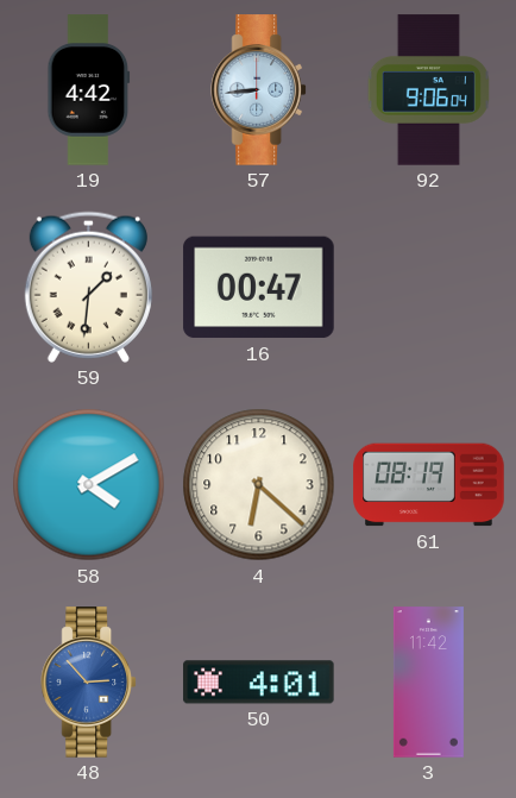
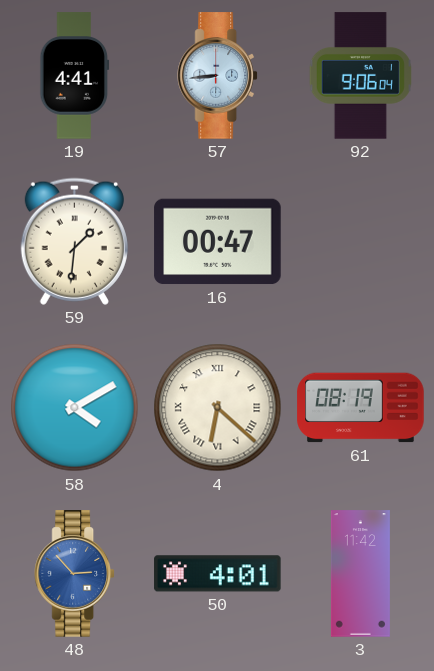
19: 4:42 -> 4:41
4 numerals: Arabic -> Roman
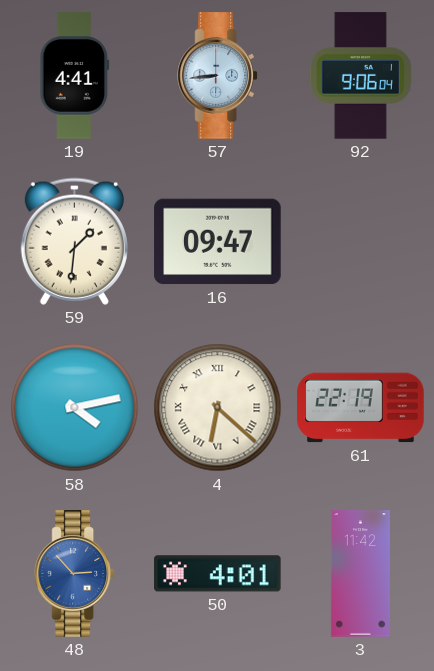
16: 00:47 -> 09:47
58: 4:10 -> 4:13
61: 08:19 -> 22:19
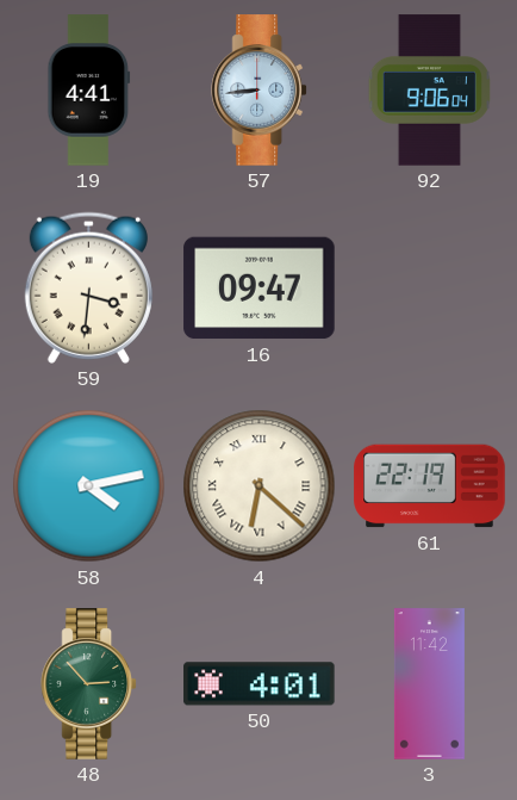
59: 1:31 -> 3:31
48 dial: blue -> green
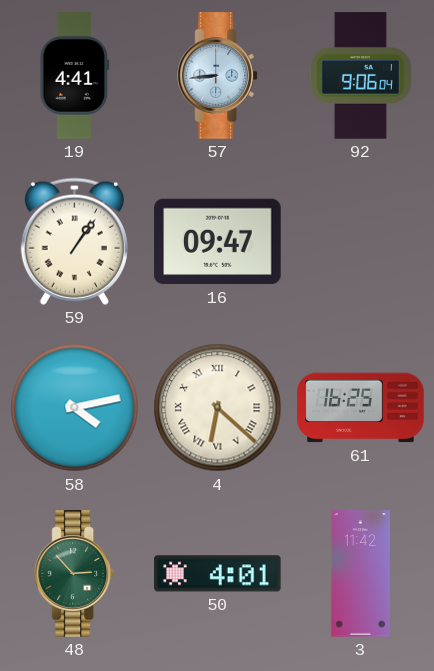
59: 3:31 -> 1:06
61: 22:19 -> 16:25
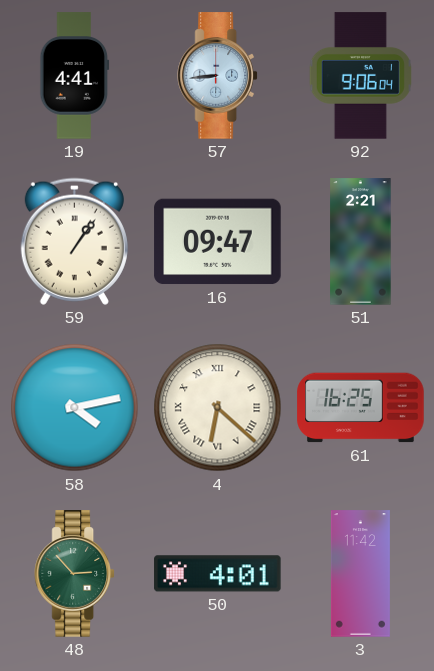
51: none -> 2:21
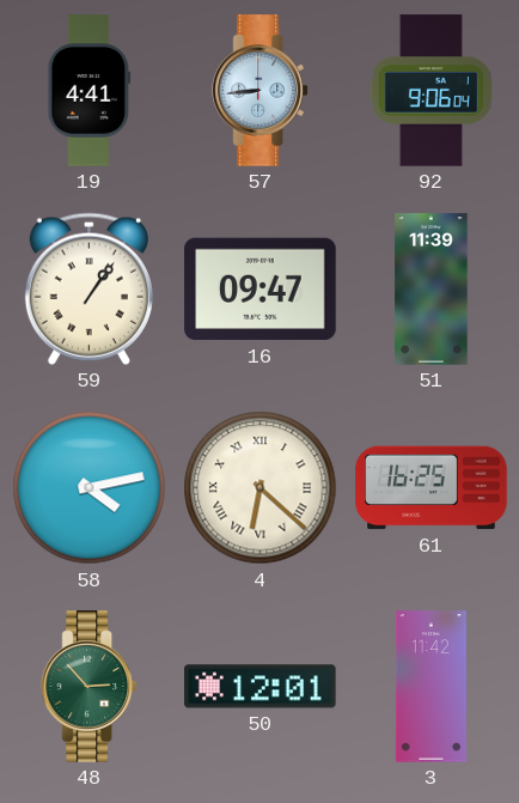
51: 2:21 -> 11:39
50: 4:01 -> 12:01
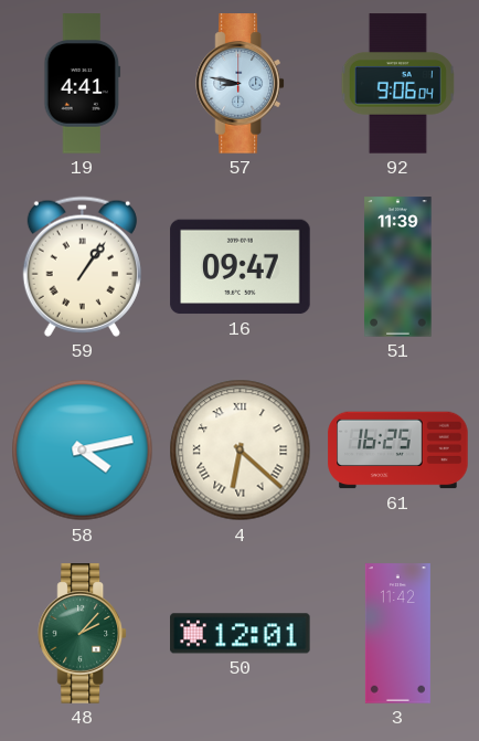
57: 8:44 -> 8:47
48: 2:53 -> 2:07
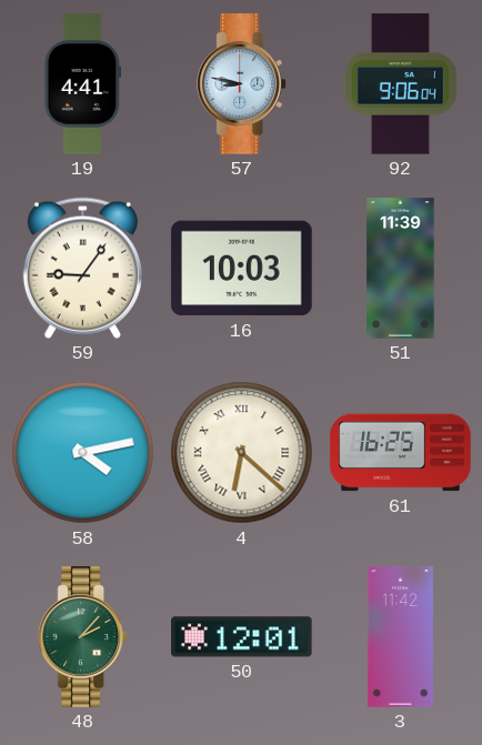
59: 1:06 -> 9:06
16: 09:47 -> 10:03
